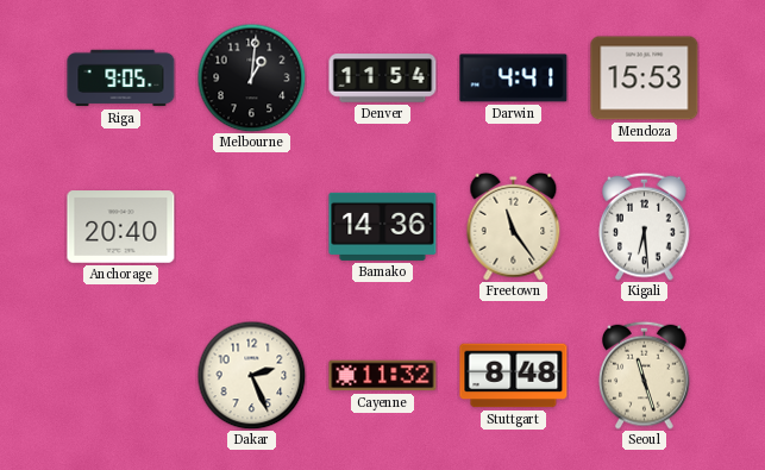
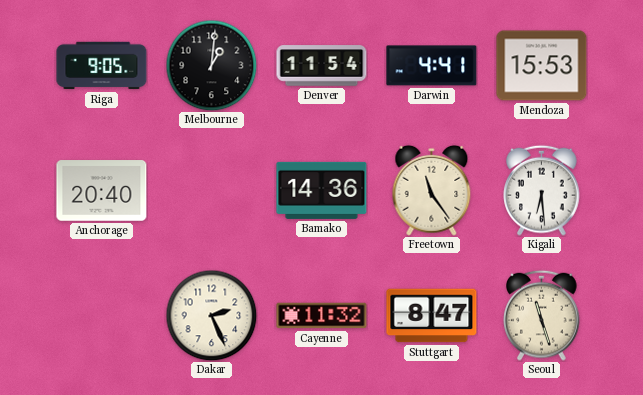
Stuttgart: 8:48 -> 8:47
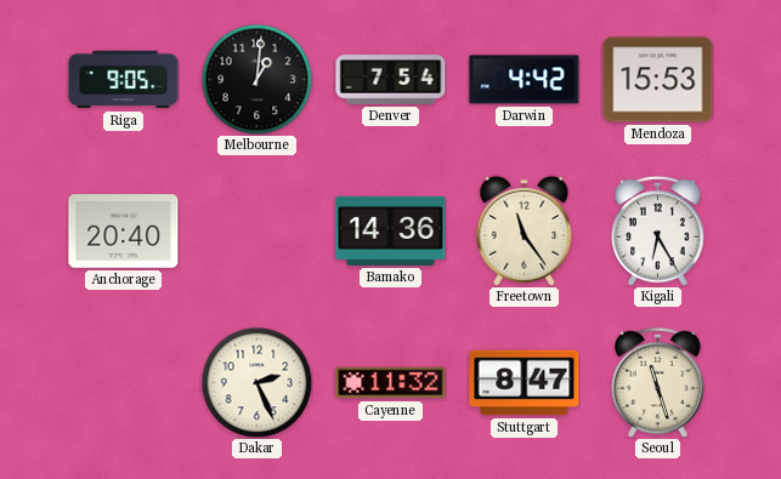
Denver: 11:54 -> 7:54
Darwin: 4:41 -> 4:42
Kigali: 6:29 -> 6:25
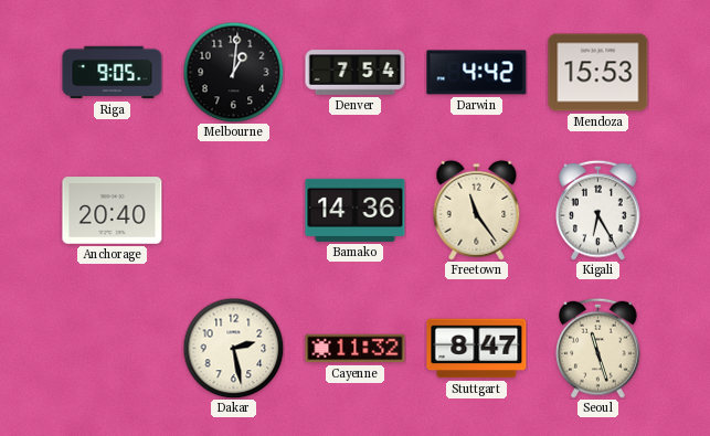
Dakar: 2:26 -> 2:28
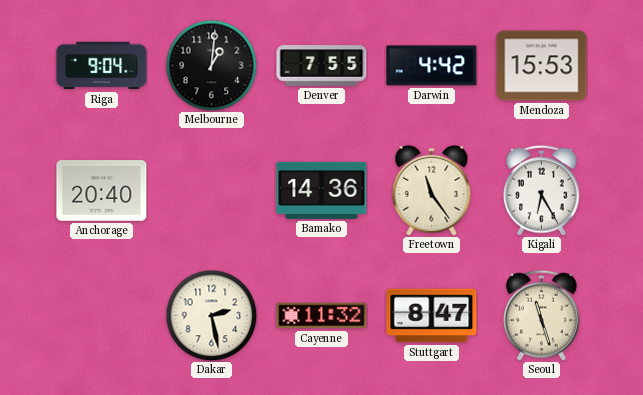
Riga: 9:05 -> 9:04
Denver: 7:54 -> 7:55
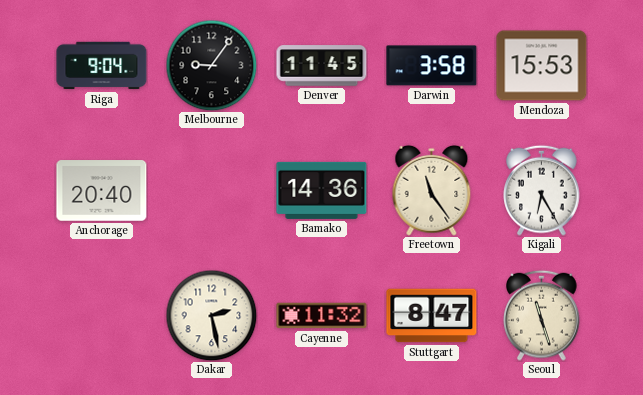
Melbourne: 1:01 -> 9:06
Denver: 7:55 -> 11:45
Darwin: 4:42 -> 3:58
